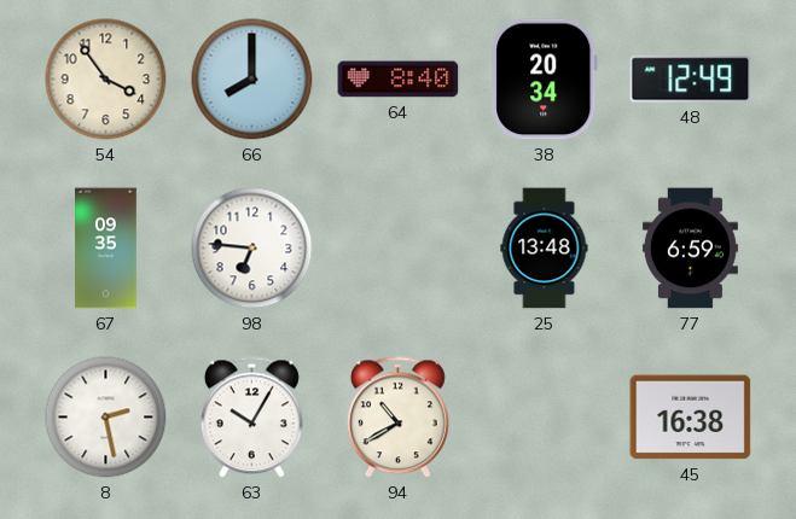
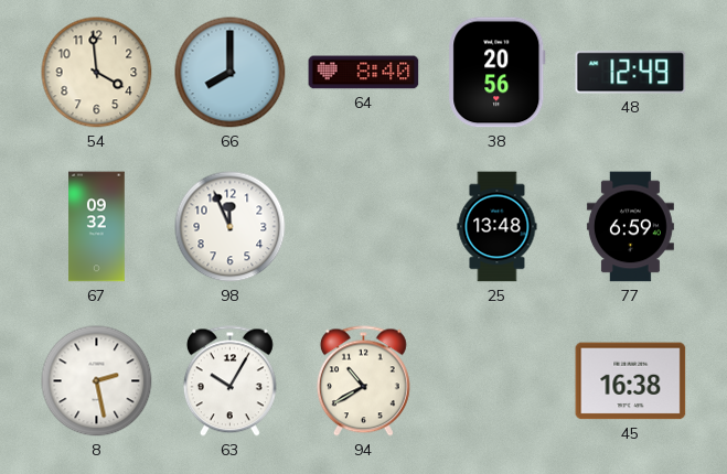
54: 3:54 -> 3:59
38: 20:34 -> 20:56
67: 09:35 -> 09:32
98: 6:46 -> 11:56
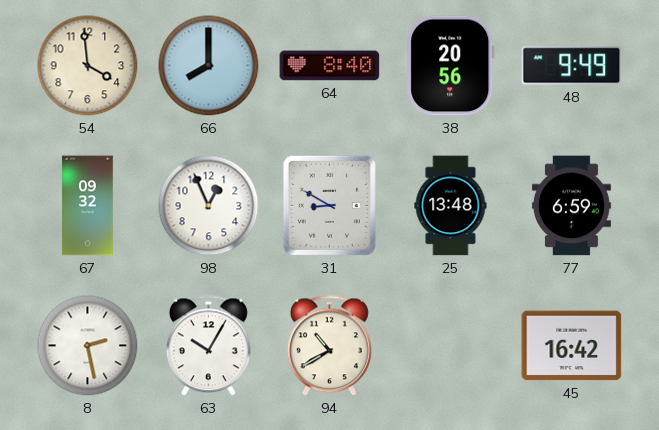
48: 12:49 -> 9:49
98: 11:56 -> 12:56
31: none -> 8:50
45: 16:38 -> 16:42
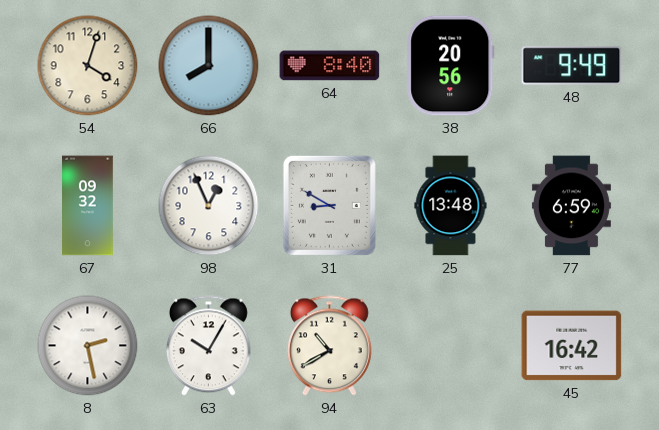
54: 3:59 -> 4:03
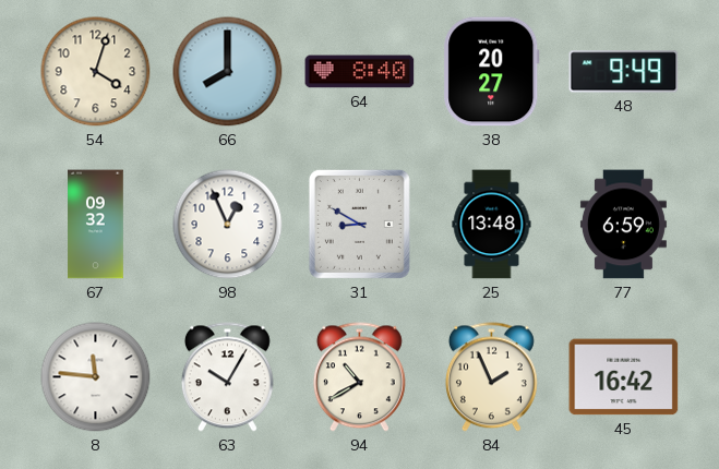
38: 20:56 -> 20:27
8: 2:28 -> 11:46
84: none -> 1:56
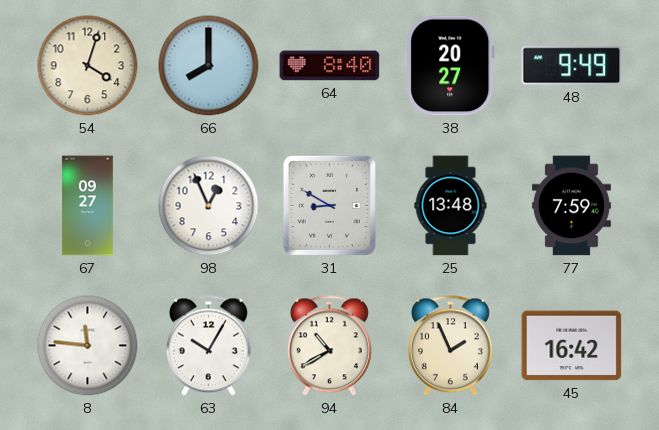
67: 09:32 -> 09:27
77: 6:59 -> 7:59
